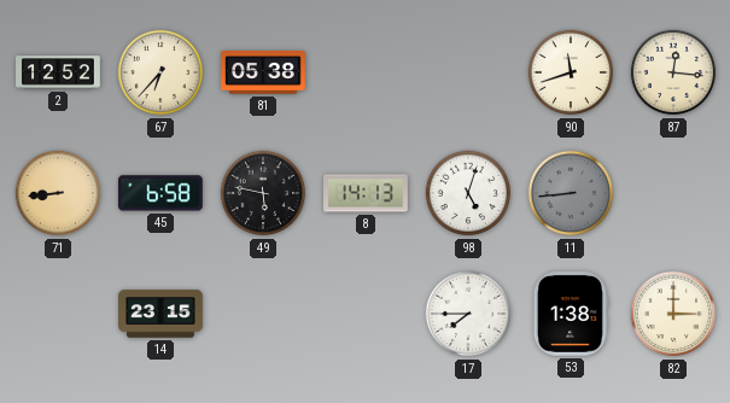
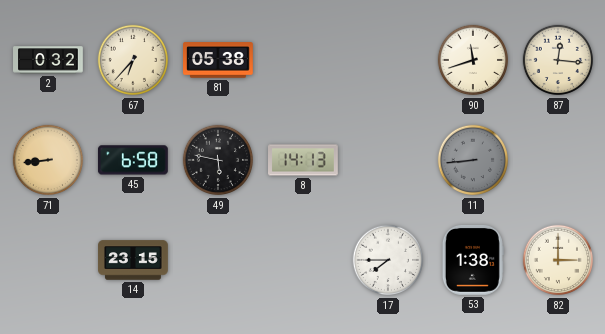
2: 12:52 -> 0:32
98: 5:03 -> none
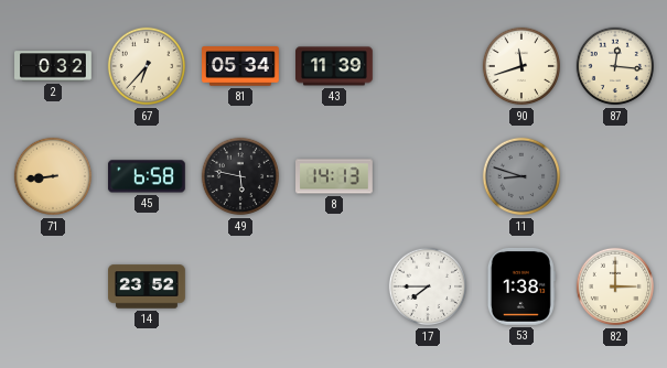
81: 05:38 -> 05:34
43: none -> 11:39
11: 8:44 -> 8:48
14: 23:15 -> 23:52
